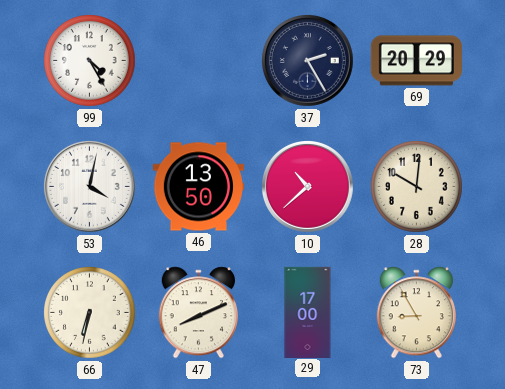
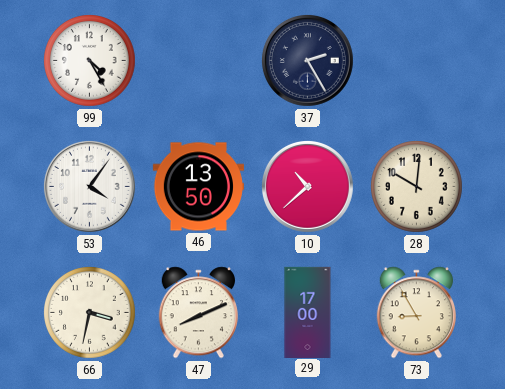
69: 20:29 -> none
53: 4:02 -> 4:06
66: 6:32 -> 3:32
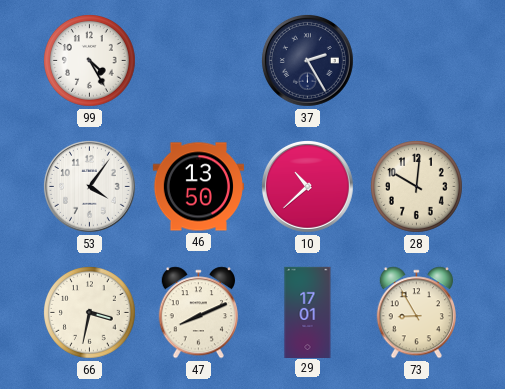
29: 17:00 -> 17:01
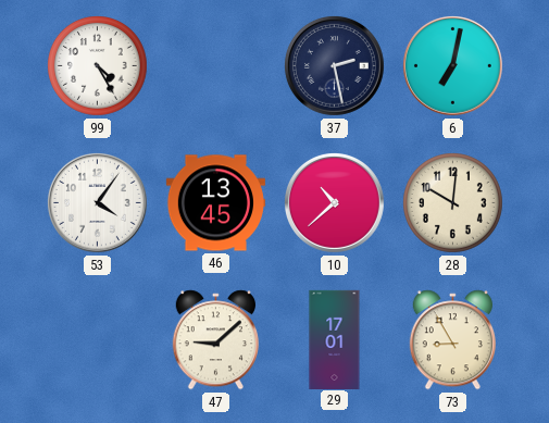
37: 2:25 -> 2:28
6: none -> 7:02
46: 13:50 -> 13:45
66: 3:32 -> none
47: 8:11 -> 9:08
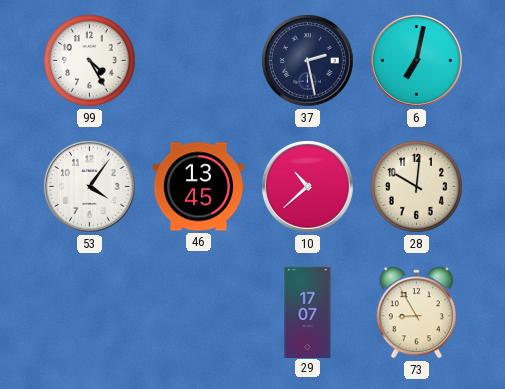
47: 9:08 -> none
29: 17:01 -> 17:07
